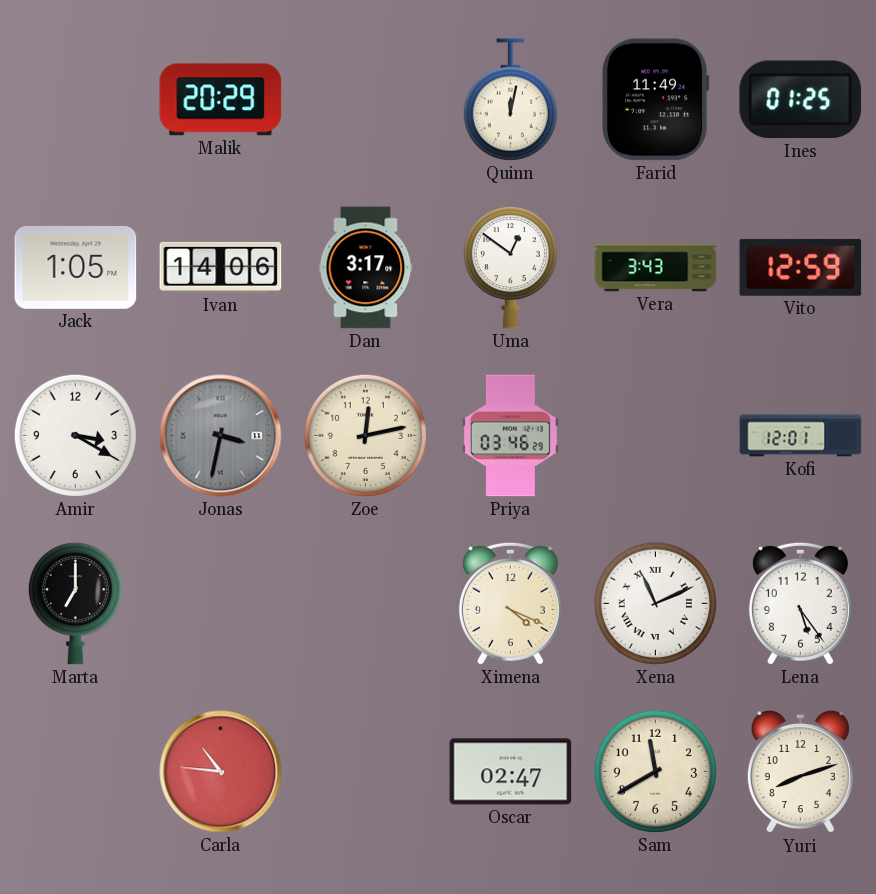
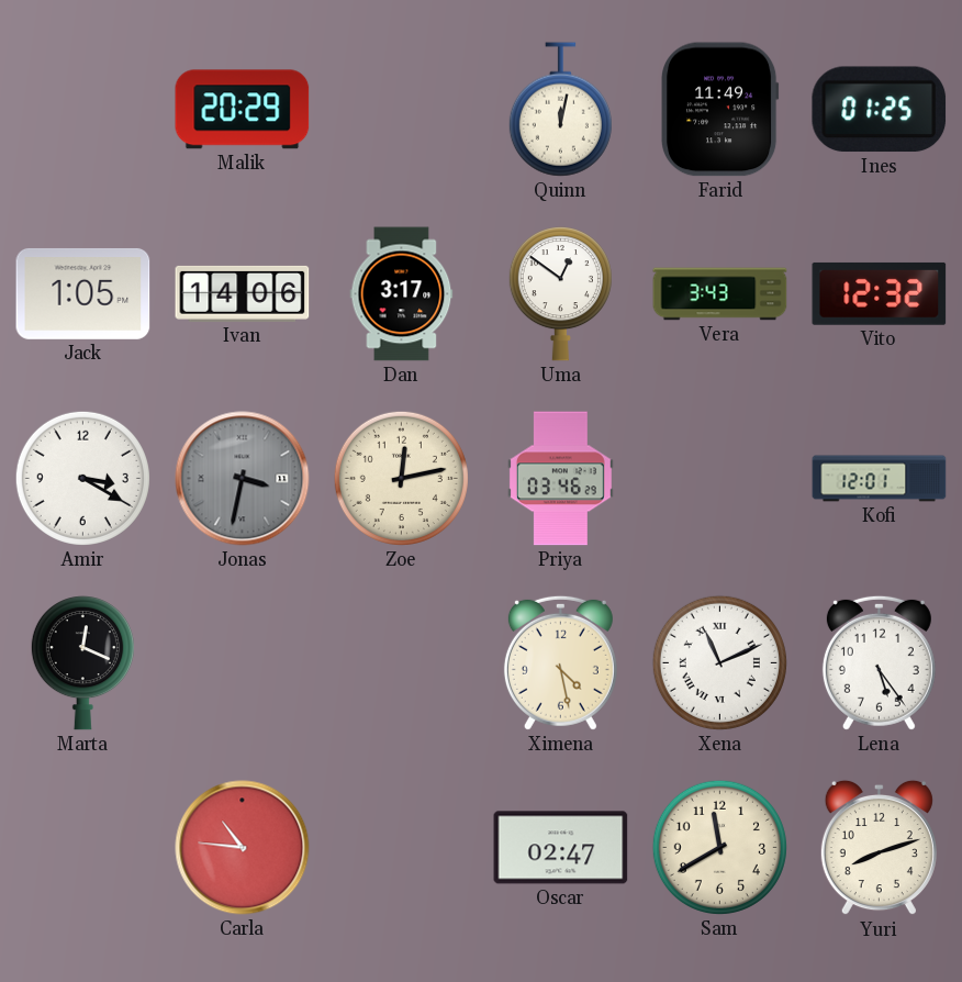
Vito: 12:59 -> 12:32
Marta: 7:00 -> 12:19
Ximena: 4:19 -> 4:28
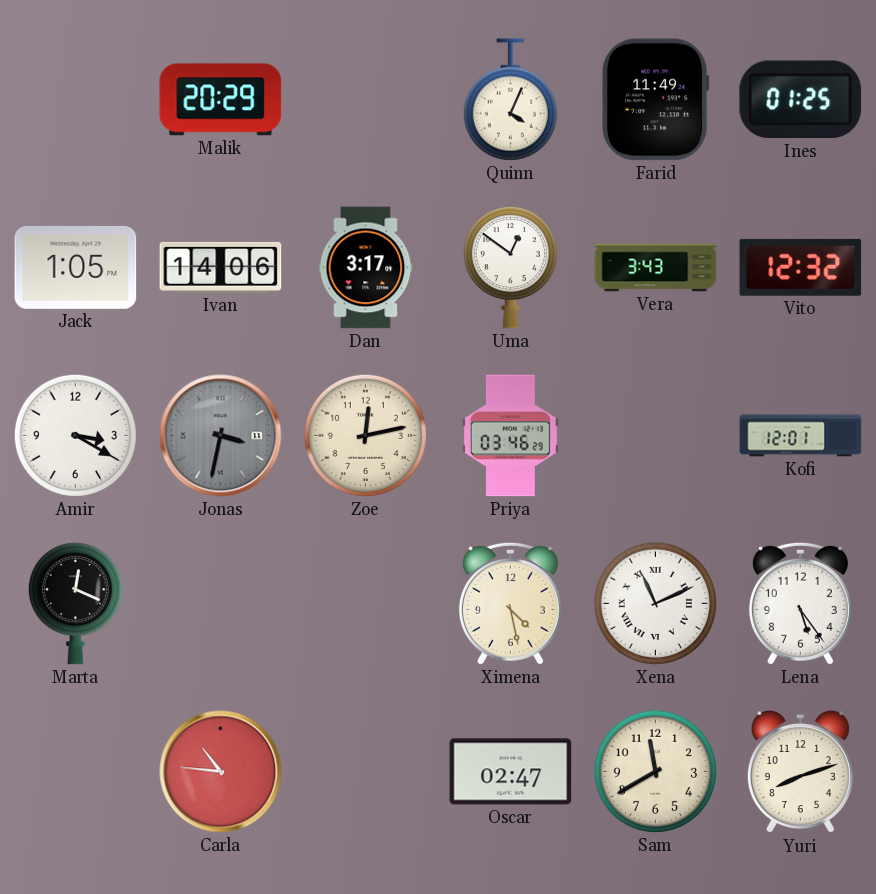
Quinn: 12:02 -> 4:04
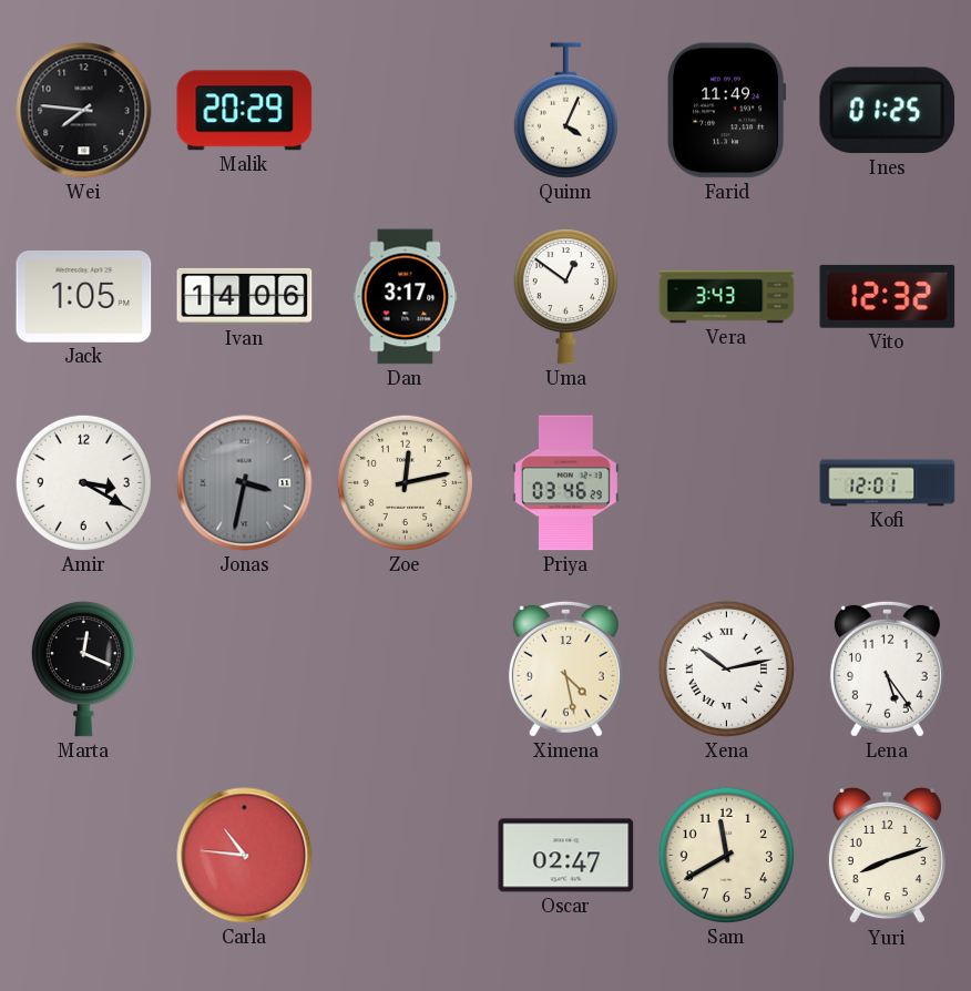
Wei: none -> 7:46
Xena: 11:11 -> 10:13
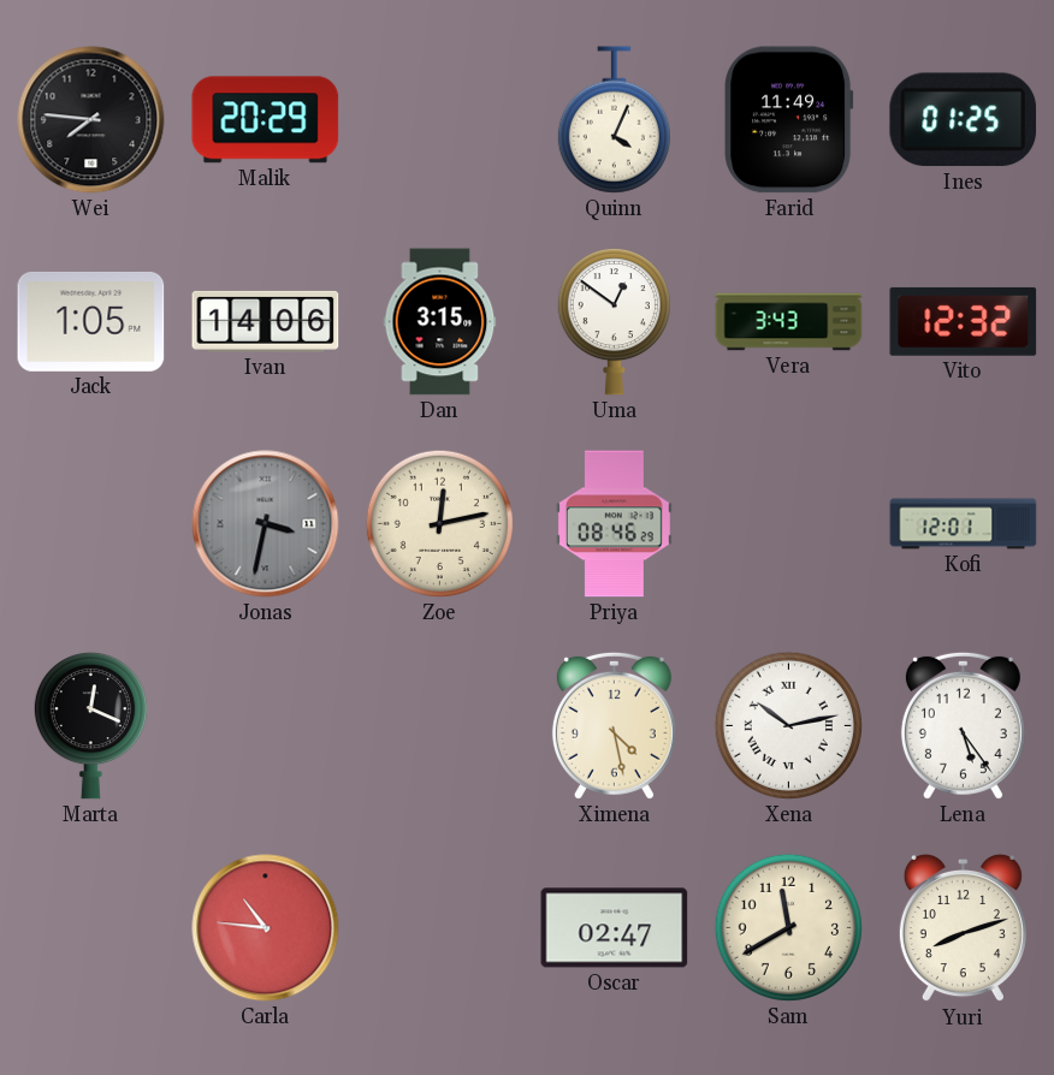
Dan: 3:17 -> 3:15
Amir: 3:20 -> none
Priya: 03:46 -> 08:46
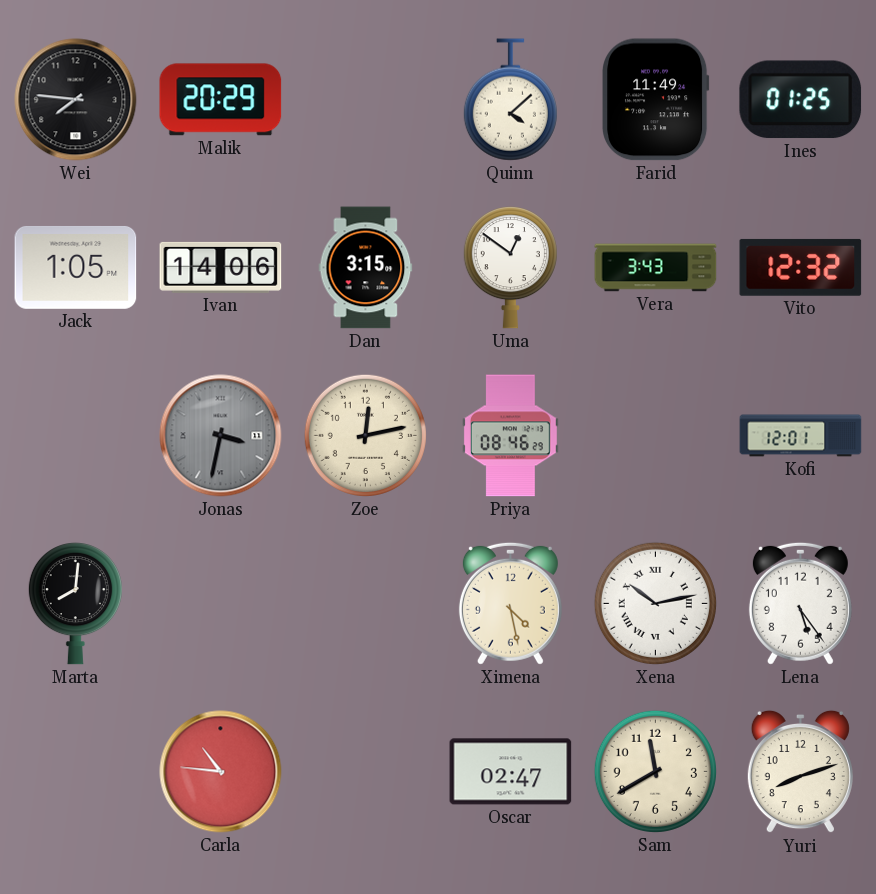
Quinn: 4:04 -> 4:08
Marta: 12:19 -> 8:01
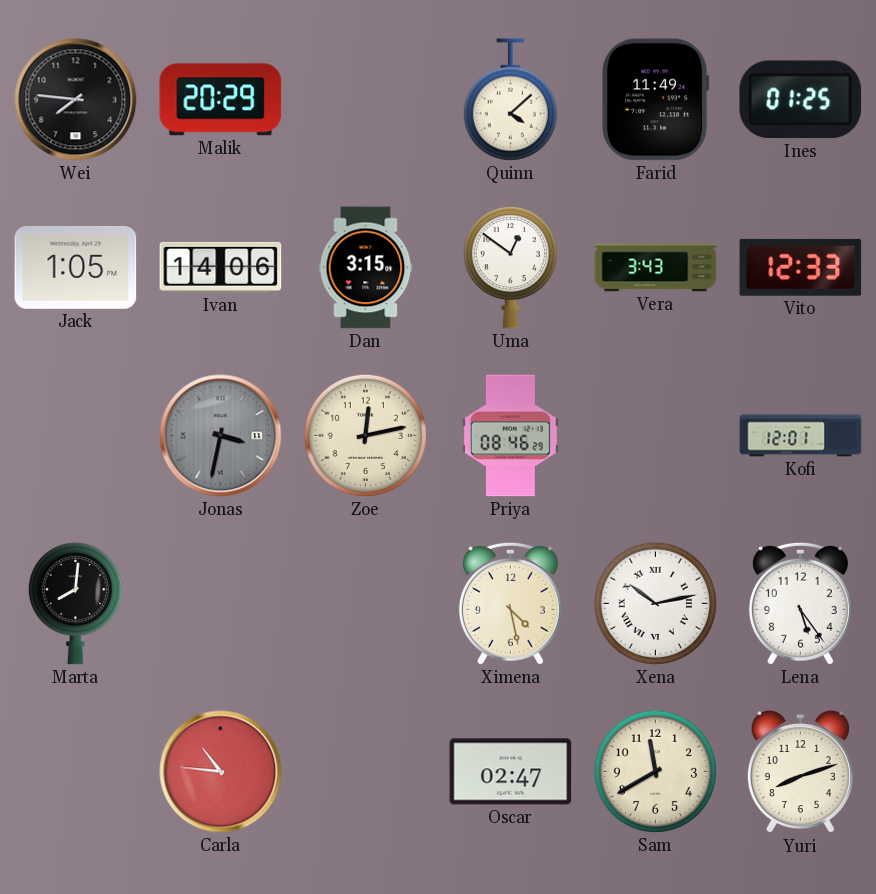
Vito: 12:32 -> 12:33
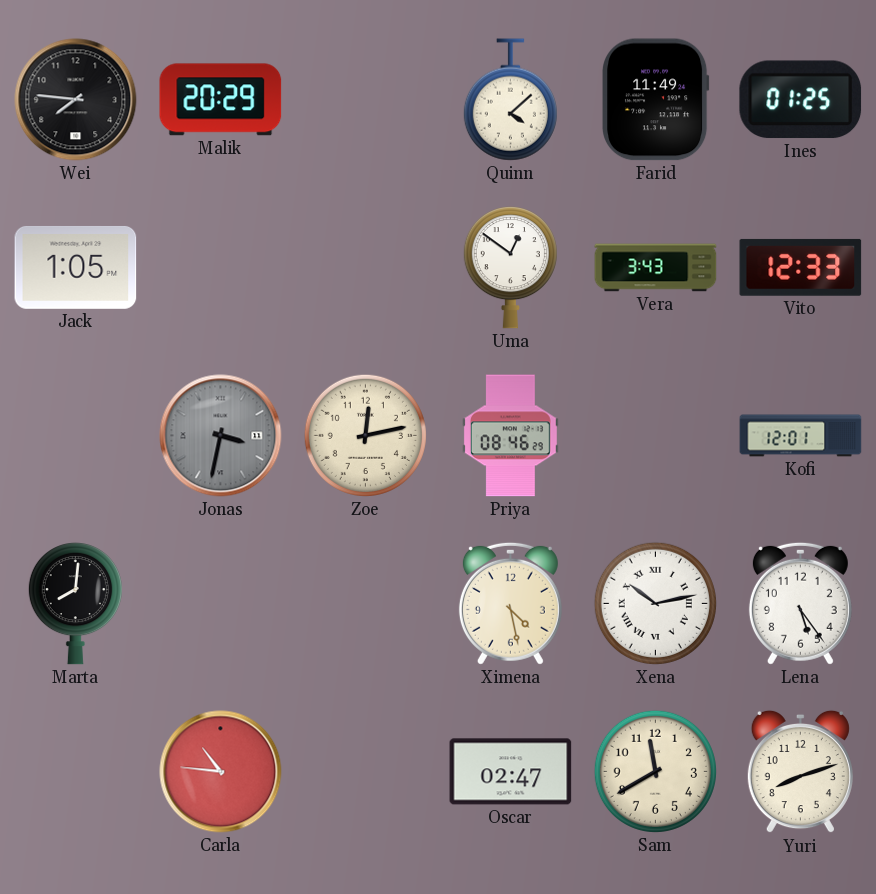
Ivan: 14:06 -> none
Dan: 3:15 -> none
